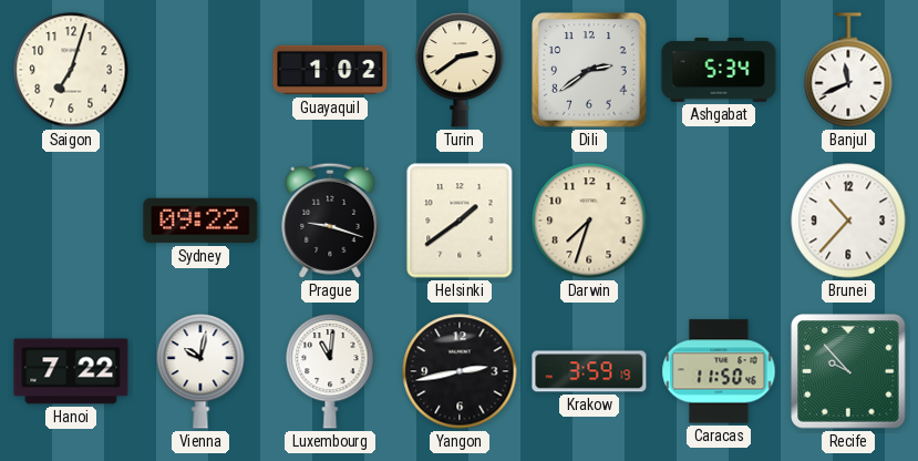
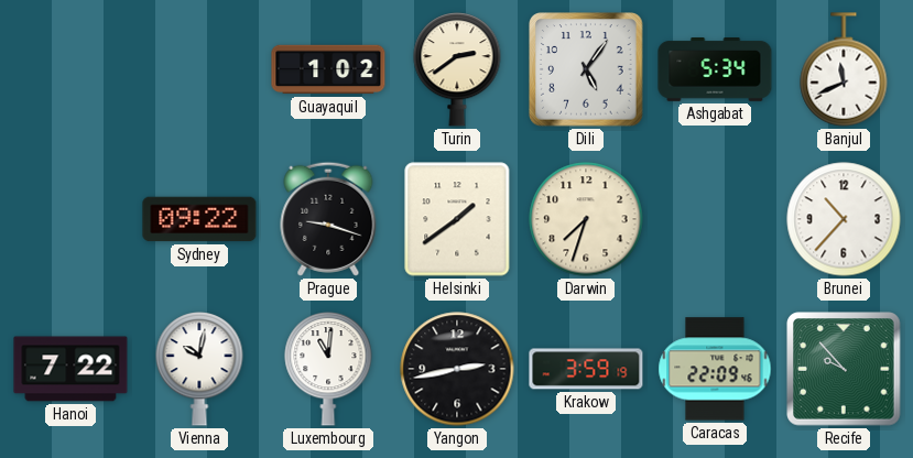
Saigon: 7:03 -> none
Dili: 2:39 -> 5:06
Caracas: 11:50 -> 22:09
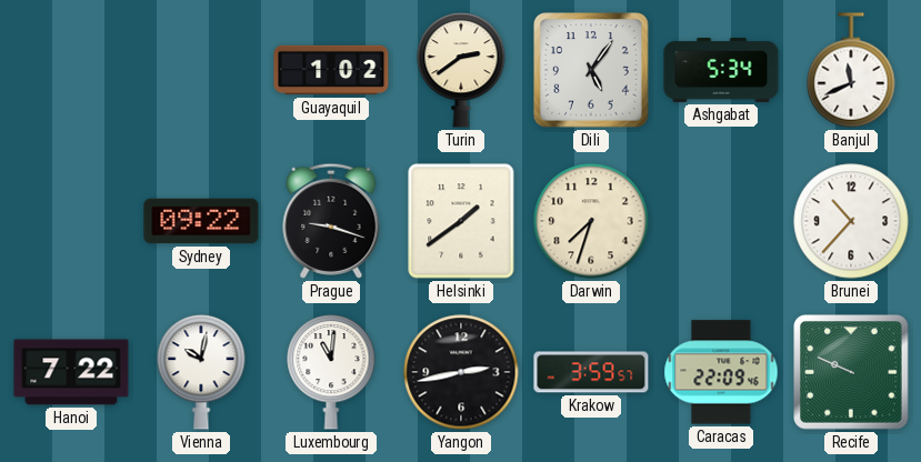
Krakow: 3:59:19 -> 3:59:57
Recife: 9:53 -> 9:49
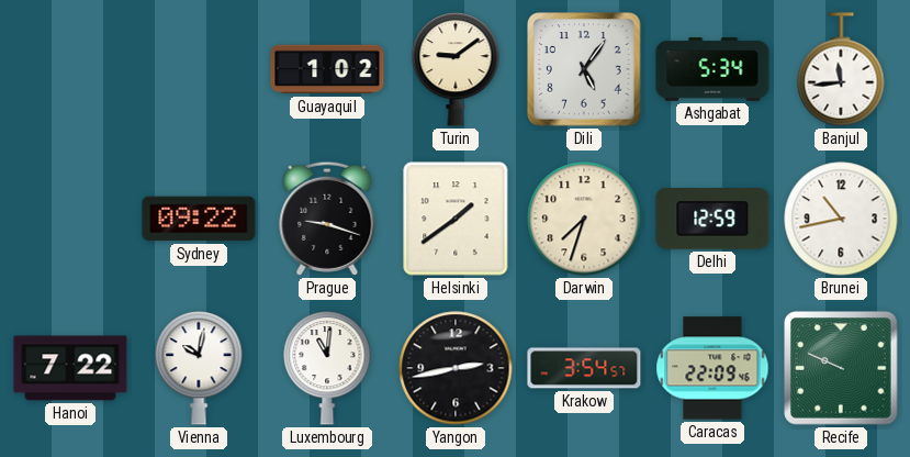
Turin: 2:39 -> 9:09
Banjul: 11:41 -> 11:44
Delhi: none -> 12:59
Brunei: 10:37 -> 10:43
Krakow: 3:59 -> 3:54
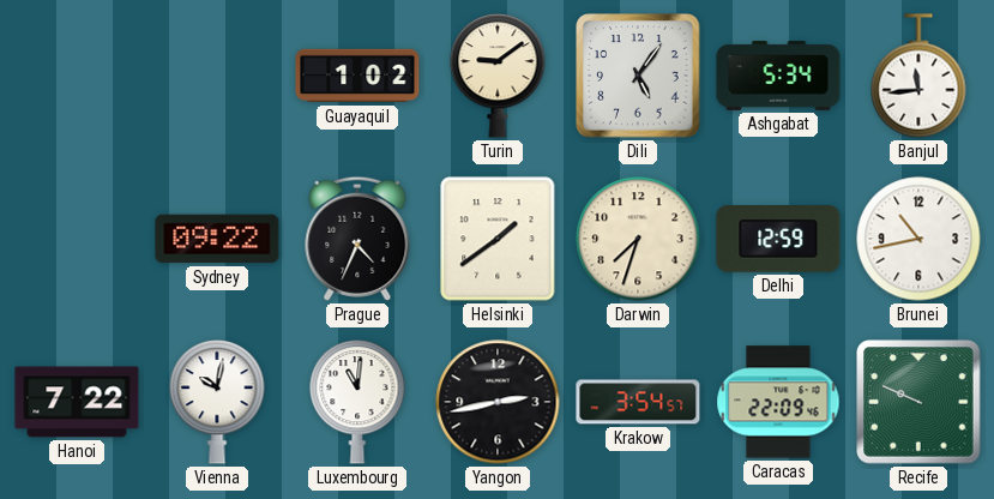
Prague: 9:18 -> 4:34
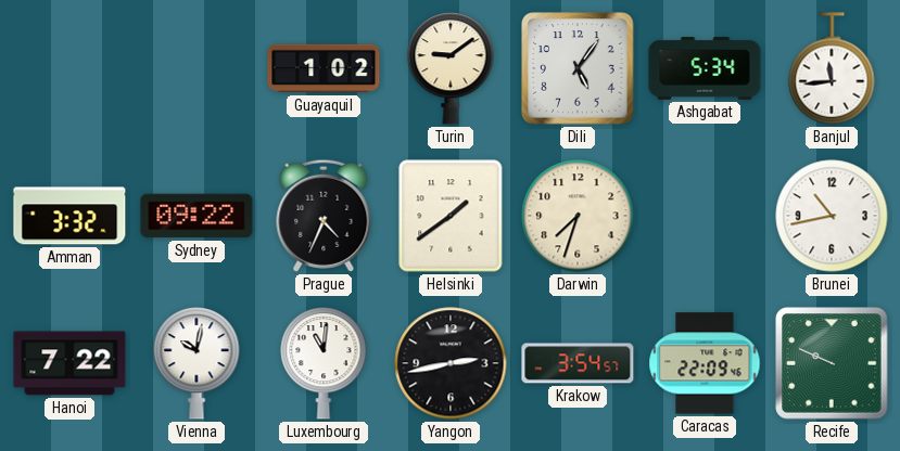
Amman: none -> 3:32
Delhi: 12:59 -> none
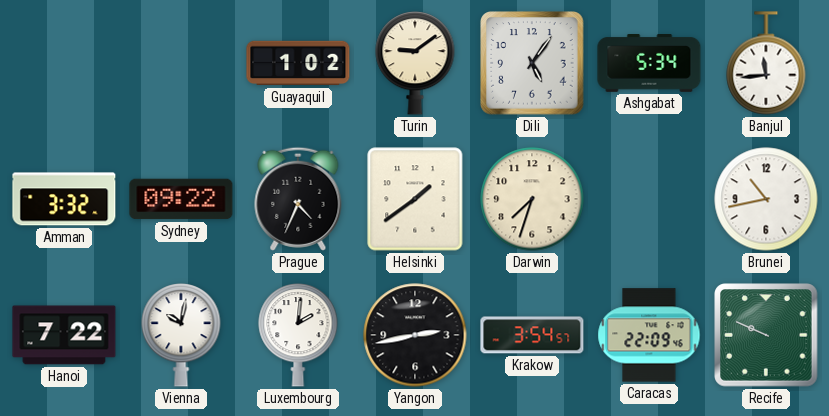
Luxembourg: 11:01 -> 2:01
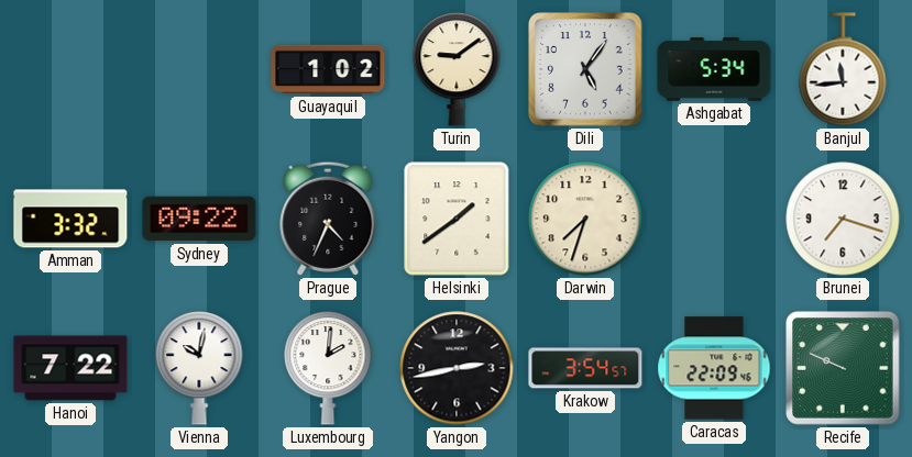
Brunei: 10:43 -> 7:18
